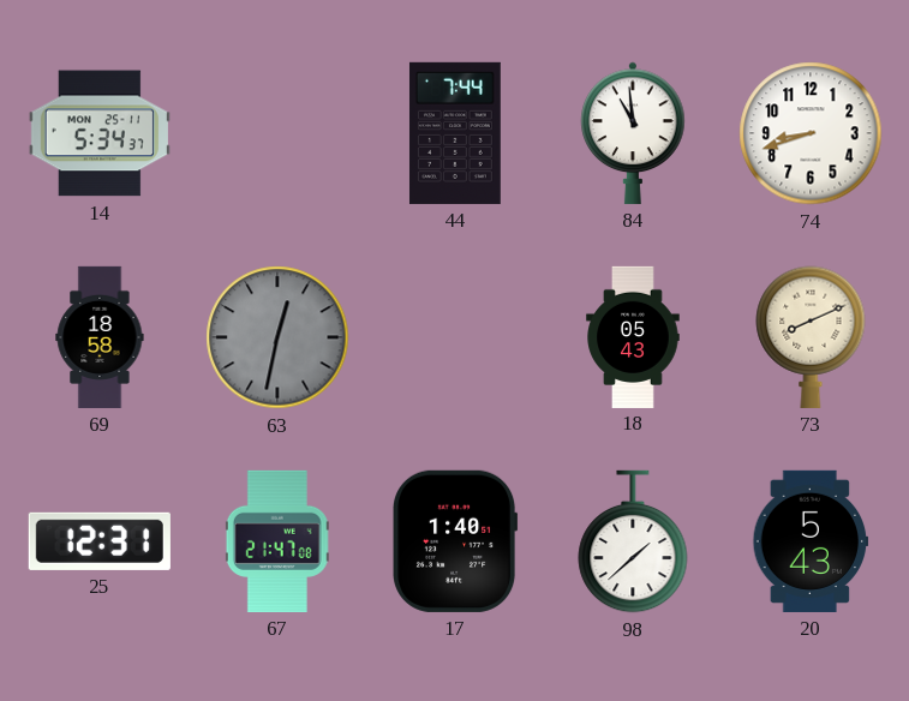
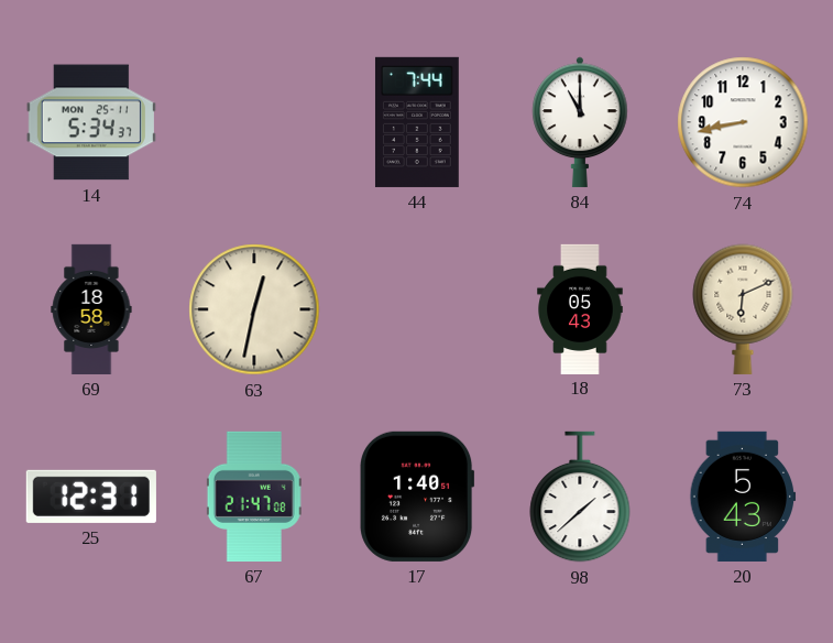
84: 10:59 -> 11:00
74: 8:42 -> 8:43
63 dial: grey -> cream
73: 8:11 -> 6:11
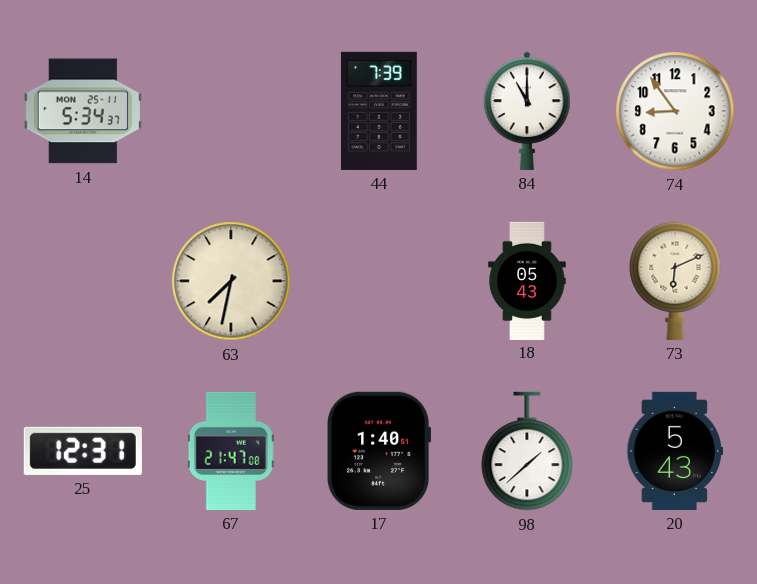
44: 7:44 -> 7:39
74: 8:43 -> 8:54
69: 18:58 -> none
63: 12:32 -> 7:32
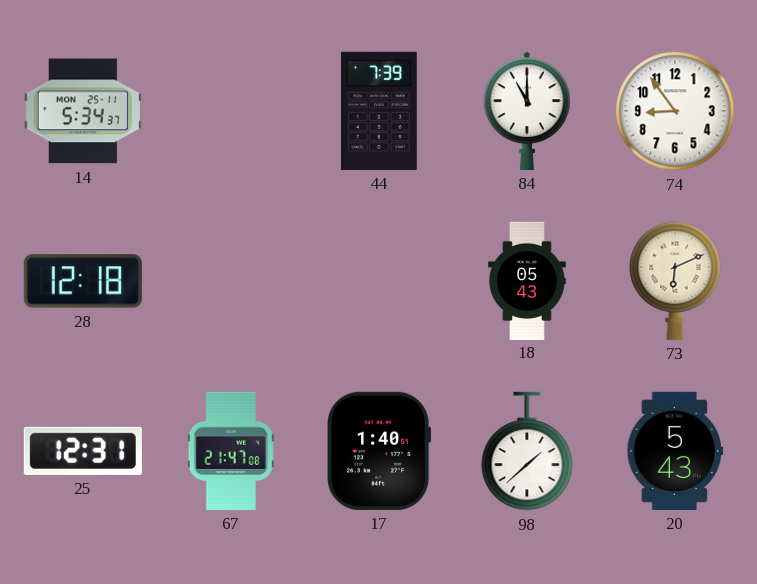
28: none -> 12:18
63: 7:32 -> none
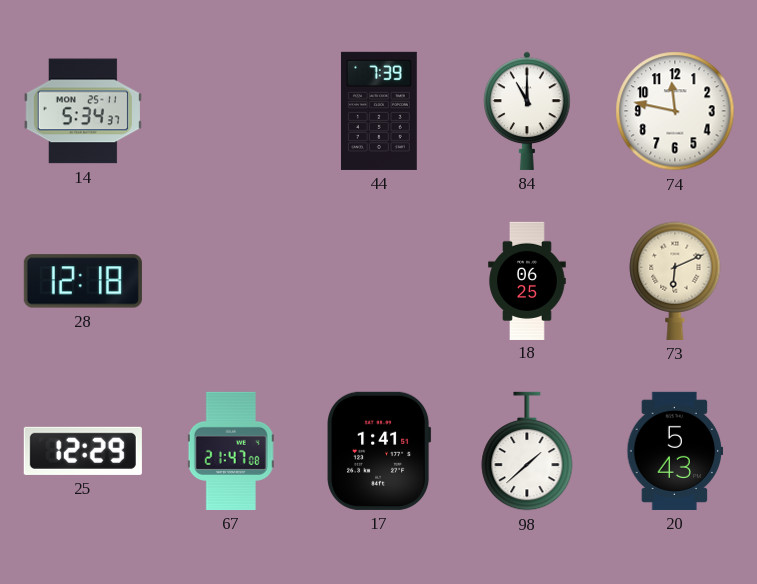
74: 8:54 -> 11:47
18: 05:43 -> 06:25
25: 12:31 -> 12:29
17: 1:40 -> 1:41
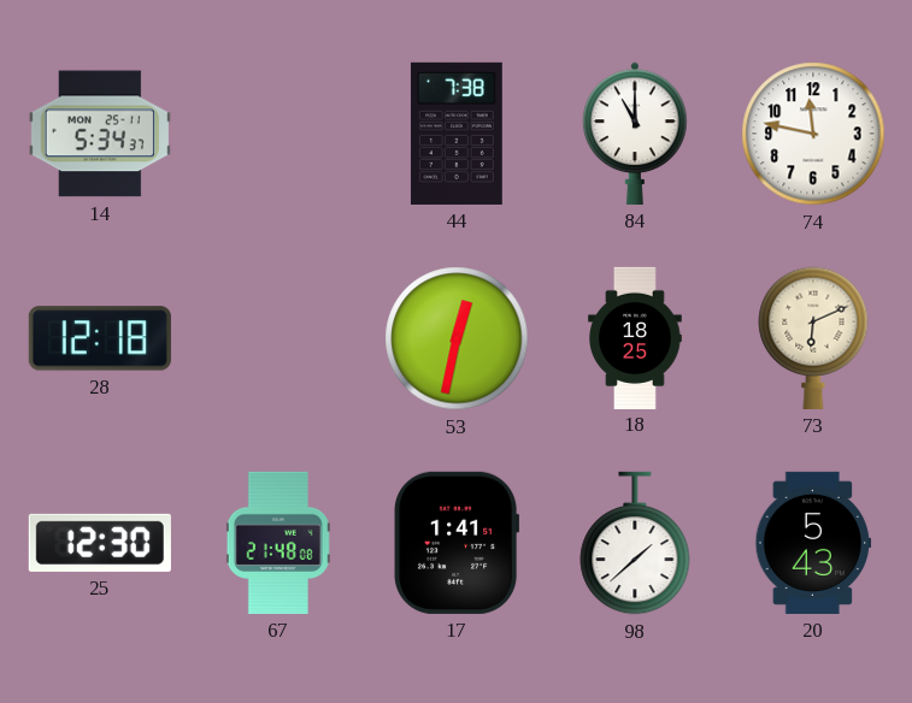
44: 7:39 -> 7:38
53: none -> 12:32
18: 06:25 -> 18:25
25: 12:29 -> 12:30
67: 21:47 -> 21:48
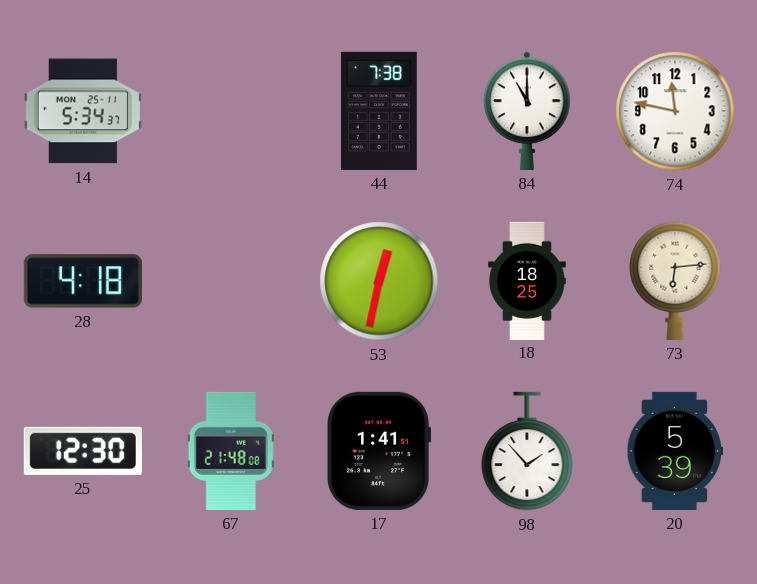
28: 12:18 -> 4:18
73: 6:11 -> 6:14
98: 1:38 -> 1:53
20: 5:43 -> 5:39
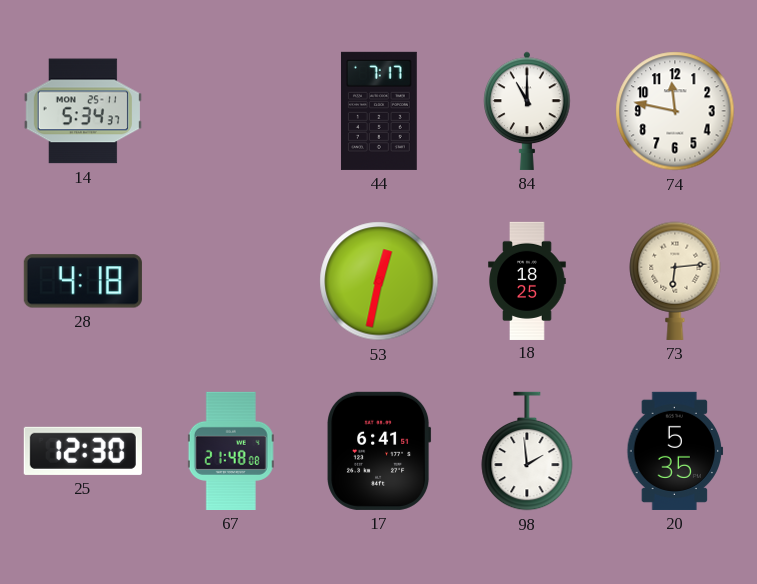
44: 7:38 -> 7:17
17: 1:41 -> 6:41
98: 1:53 -> 1:59
20: 5:39 -> 5:35
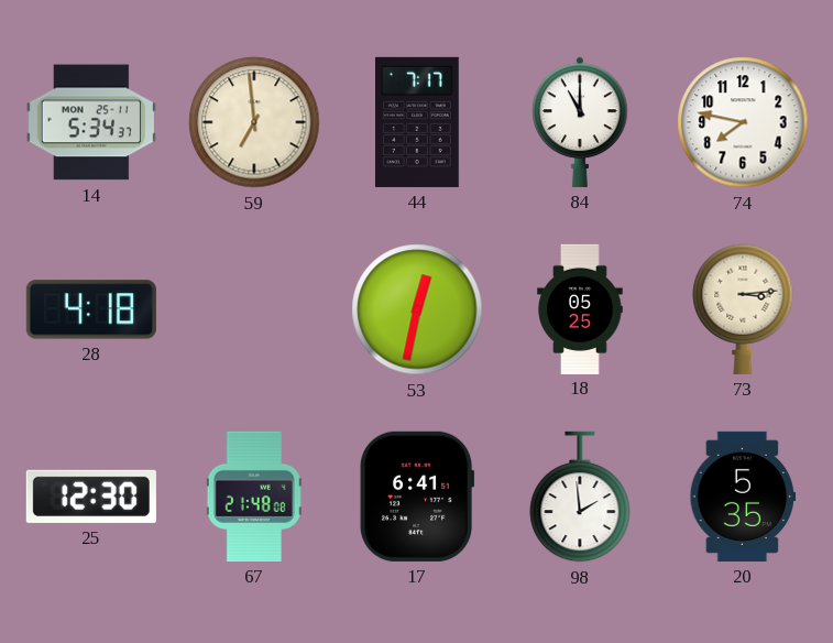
59: none -> 6:59
74: 11:47 -> 7:47
18: 18:25 -> 05:25
73: 6:14 -> 3:14
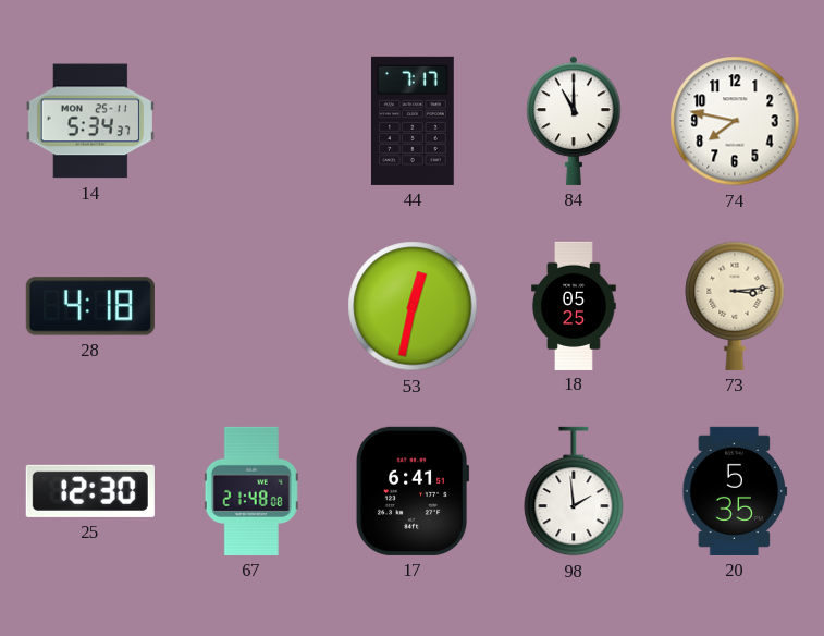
59: 6:59 -> none
